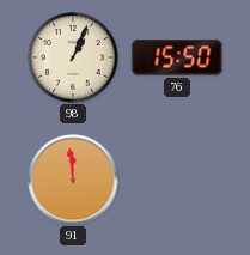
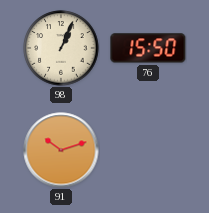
91: 11:59 -> 10:12
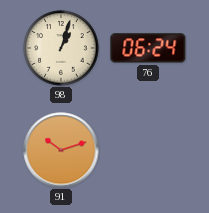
98: 1:04 -> 1:03
76: 15:50 -> 06:24
